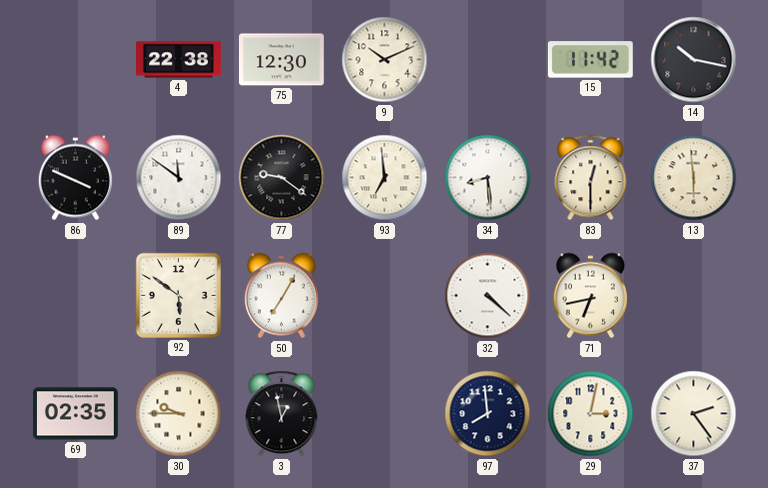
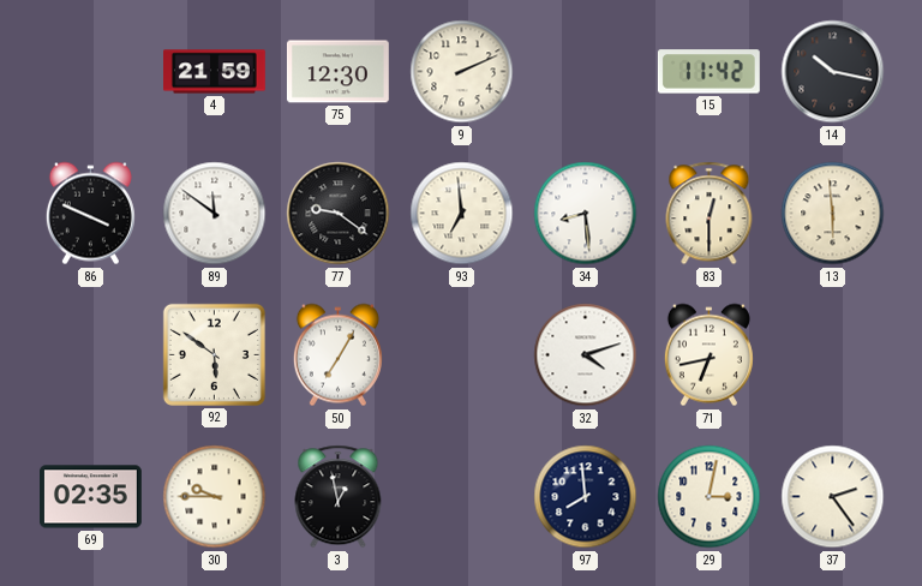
4: 22:38 -> 21:59
9: 10:11 -> 2:11
32: 4:22 -> 4:12
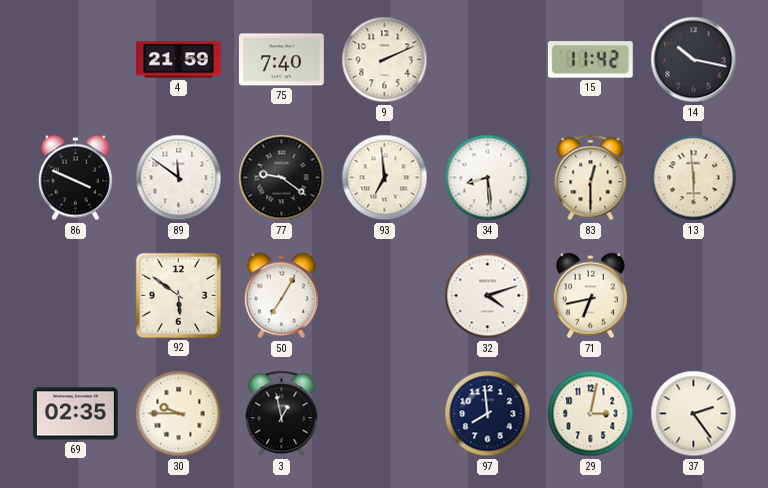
75: 12:30 -> 7:40
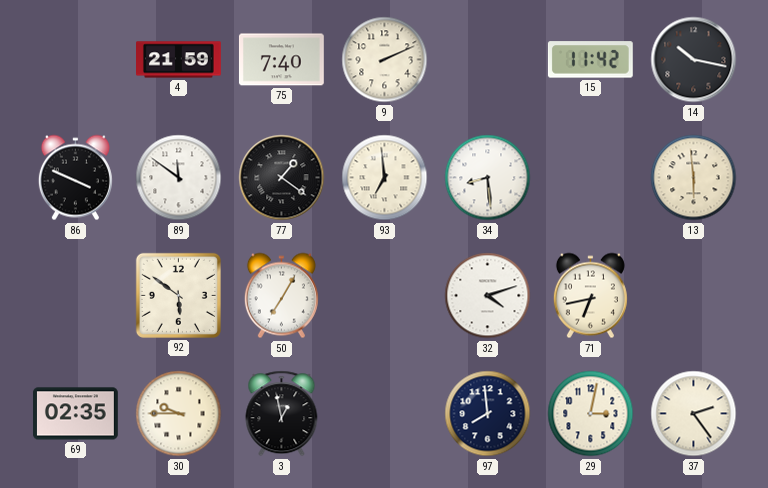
77: 9:21 -> 1:21
83: 12:30 -> none
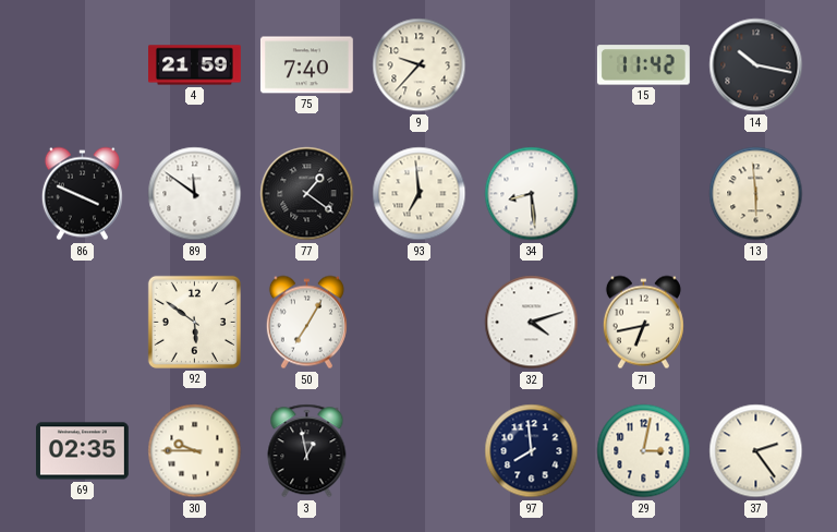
9: 2:11 -> 9:37
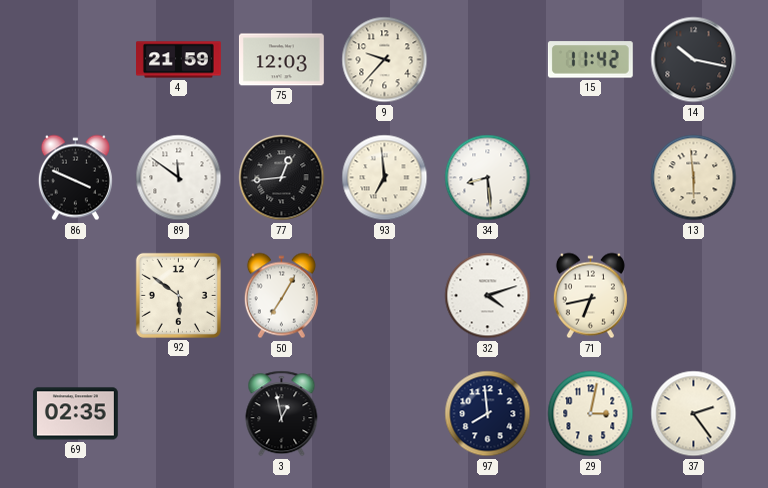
75: 7:40 -> 12:03
77: 1:21 -> 12:44
30: 9:45 -> none
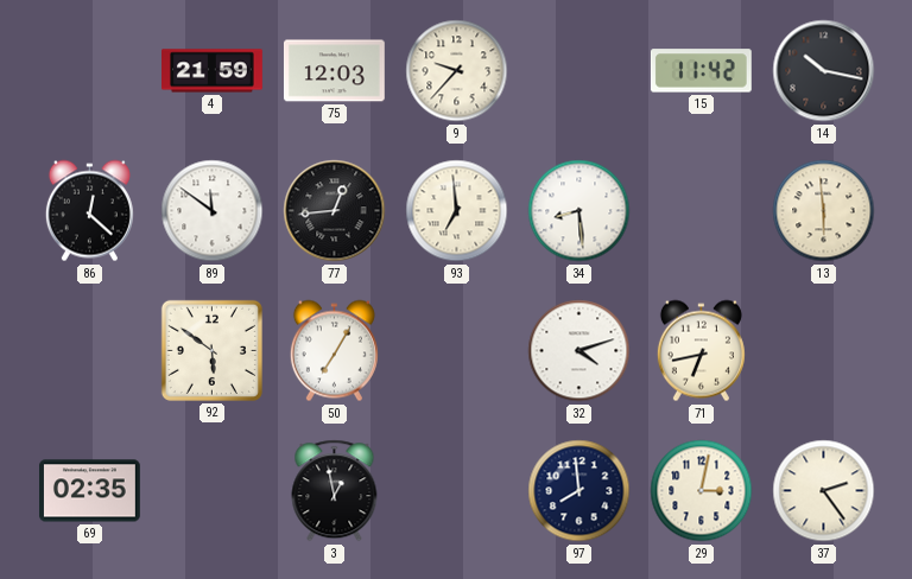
86: 3:49 -> 12:22
